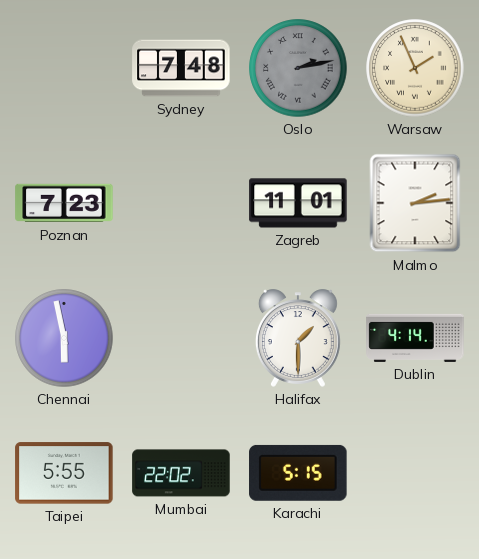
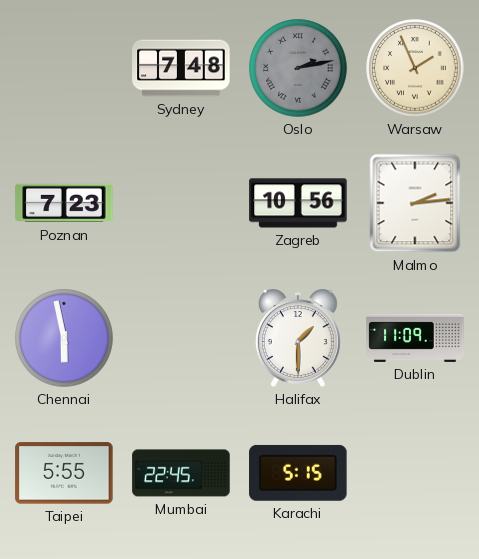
Zagreb: 11:01 -> 10:56
Dublin: 4:14 -> 11:09
Mumbai: 22:02 -> 22:45
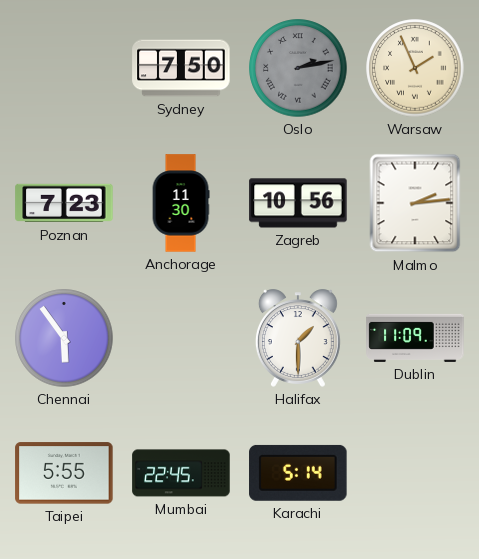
Sydney: 7:48 -> 7:50
Anchorage: none -> 11:30
Chennai: 5:58 -> 5:54
Karachi: 5:15 -> 5:14
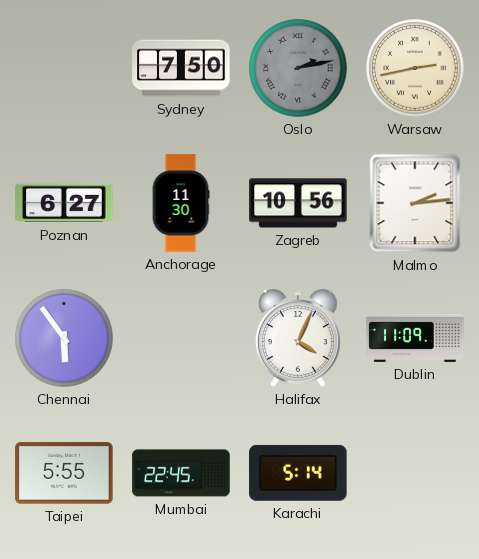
Warsaw: 1:56 -> 2:43
Poznan: 7:23 -> 6:27
Halifax: 1:30 -> 4:04
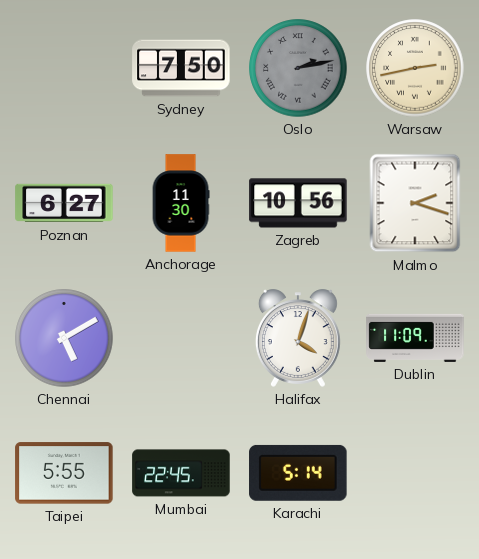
Malmo: 2:14 -> 2:18
Chennai: 5:54 -> 5:10
Halifax: 4:04 -> 4:03
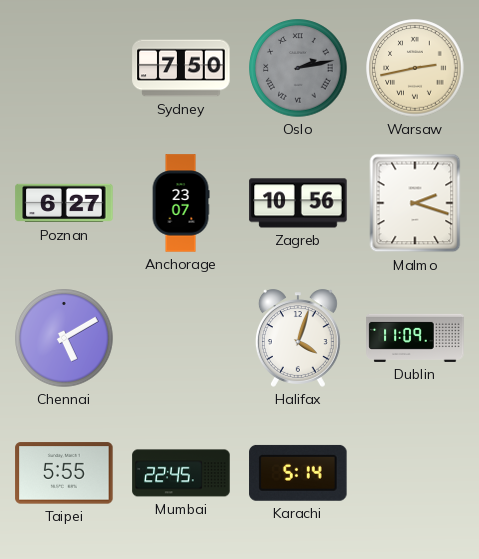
Anchorage: 11:30 -> 23:07
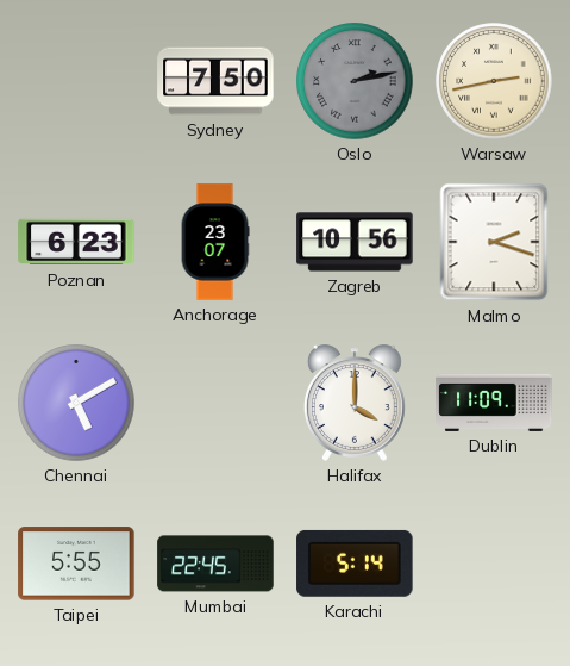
Poznan: 6:27 -> 6:23
Halifax: 4:03 -> 4:00
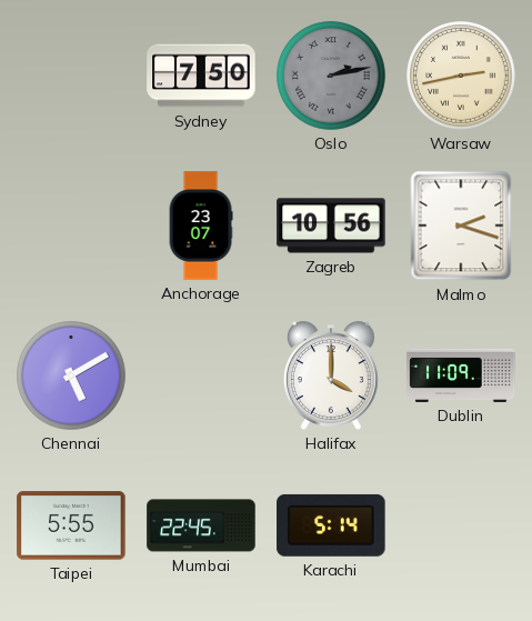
Poznan: 6:23 -> none
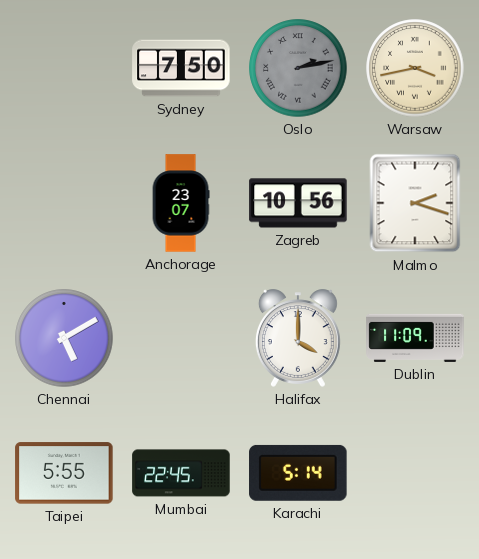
Warsaw: 2:43 -> 3:43
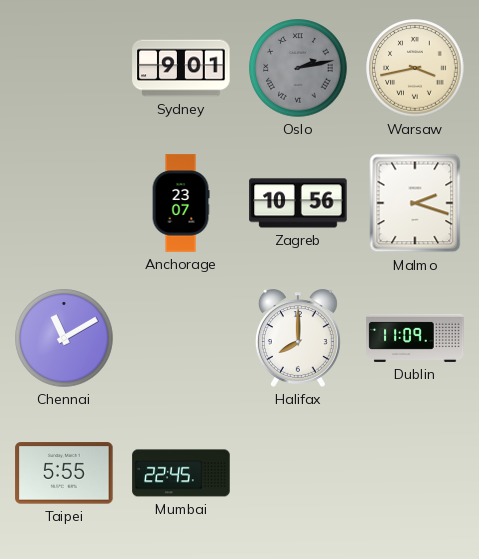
Sydney: 7:50 -> 9:01
Chennai: 5:10 -> 11:10
Halifax: 4:00 -> 8:00
Karachi: 5:14 -> none
